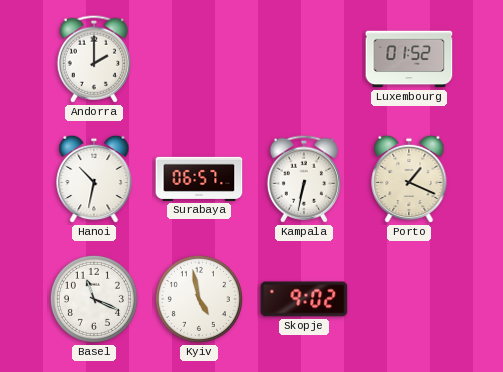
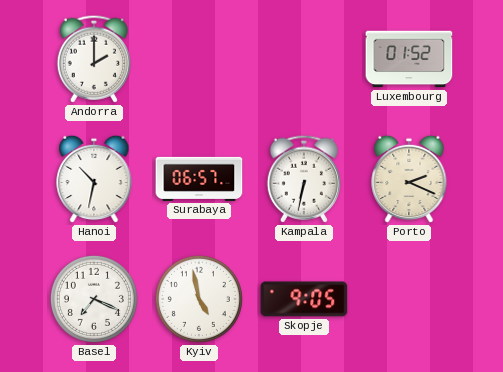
Porto: 1:19 -> 2:19
Basel: 11:19 -> 7:19
Skopje: 9:02 -> 9:05
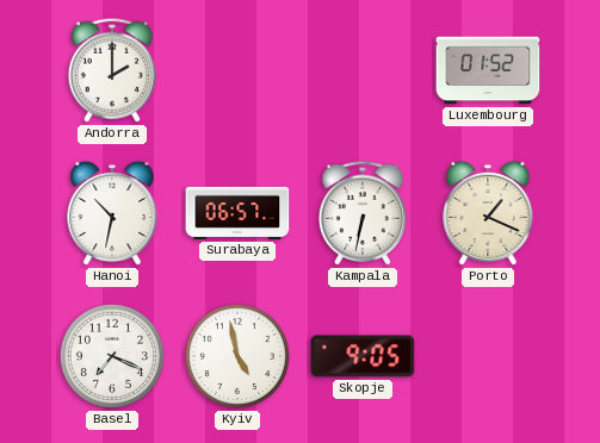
Porto: 2:19 -> 1:19
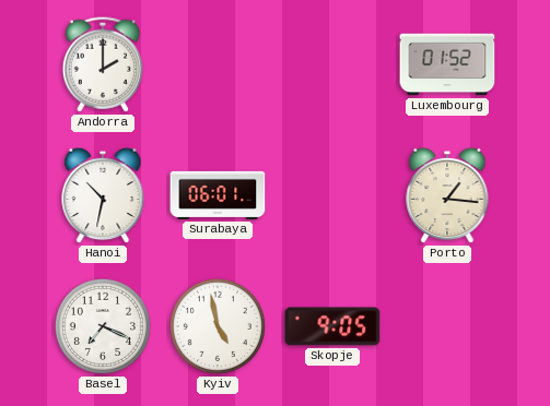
Surabaya: 06:57 -> 06:01
Kampala: 6:32 -> none
Porto: 1:19 -> 1:16
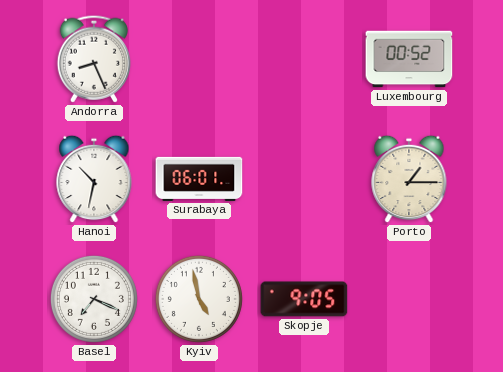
Andorra: 2:00 -> 8:26
Luxembourg: 01:52 -> 00:52
Porto: 1:16 -> 1:15
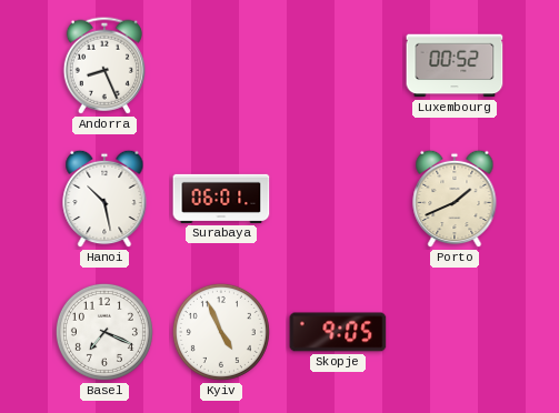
Hanoi: 10:32 -> 10:28
Porto: 1:15 -> 1:41
Kyiv: 4:58 -> 4:56
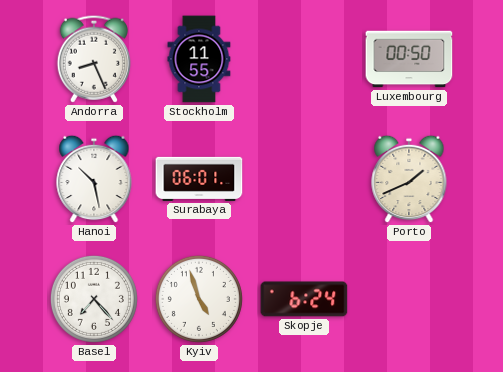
Stockholm: none -> 11:55
Luxembourg: 00:52 -> 00:50
Basel: 7:19 -> 7:23
Kyiv: 4:56 -> 4:57
Skopje: 9:05 -> 6:24
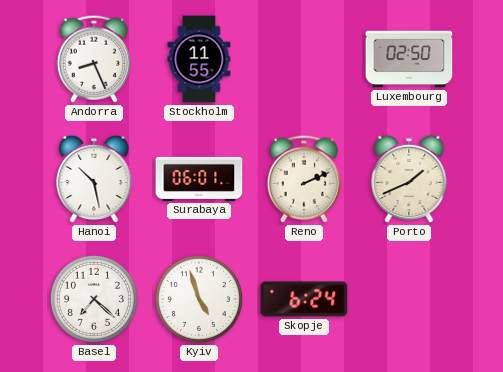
Luxembourg: 00:50 -> 02:50
Reno: none -> 2:11
Basel: 7:23 -> 7:22
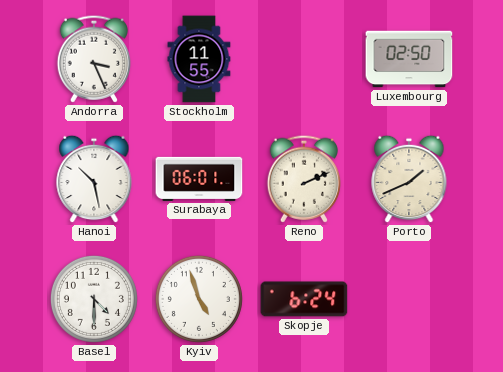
Andorra: 8:26 -> 3:26
Basel: 7:22 -> 4:30
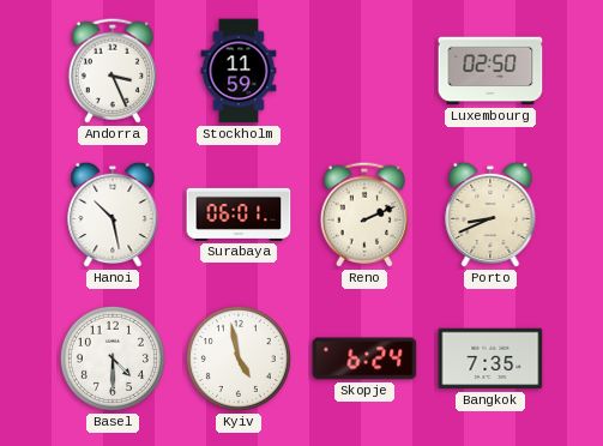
Stockholm: 11:55 -> 11:59
Porto: 1:41 -> 8:41
Kyiv: 4:57 -> 4:58
Bangkok: none -> 7:35
